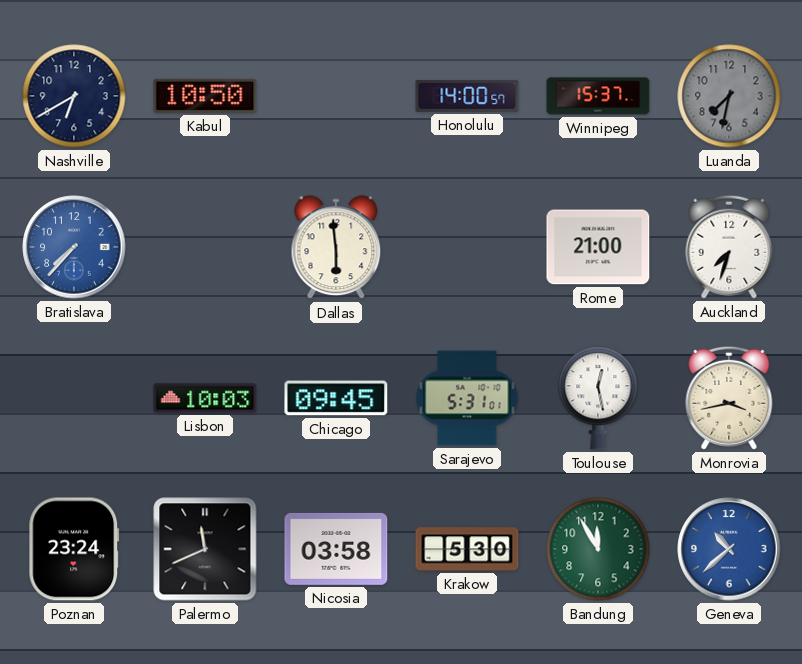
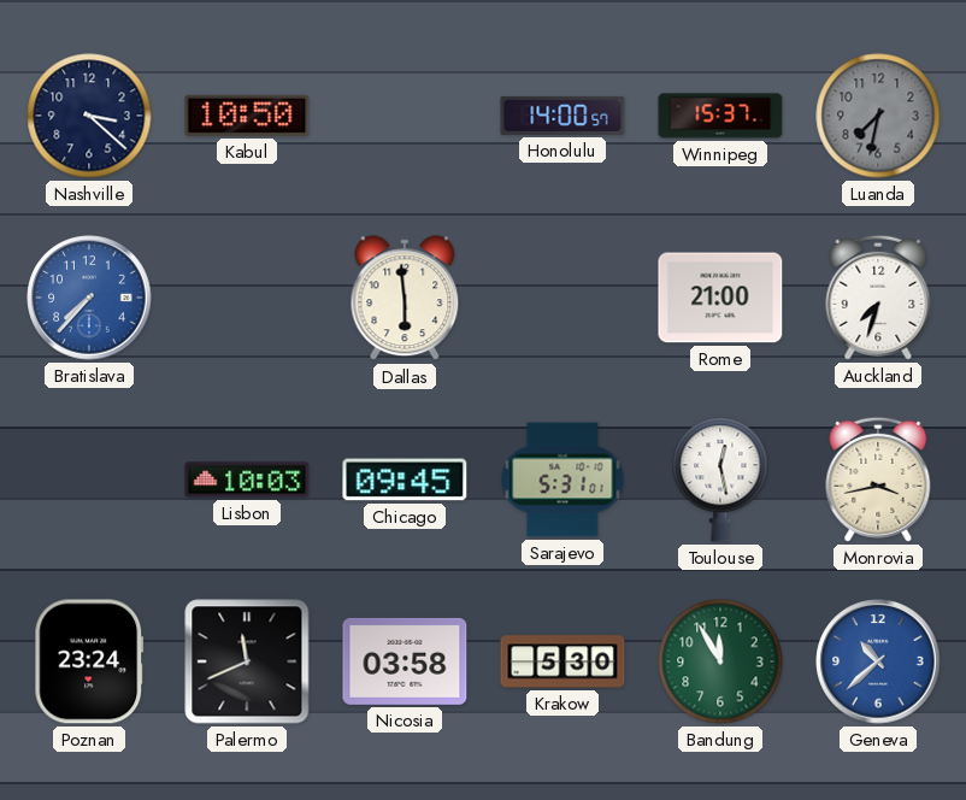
Nashville: 6:40 -> 3:22
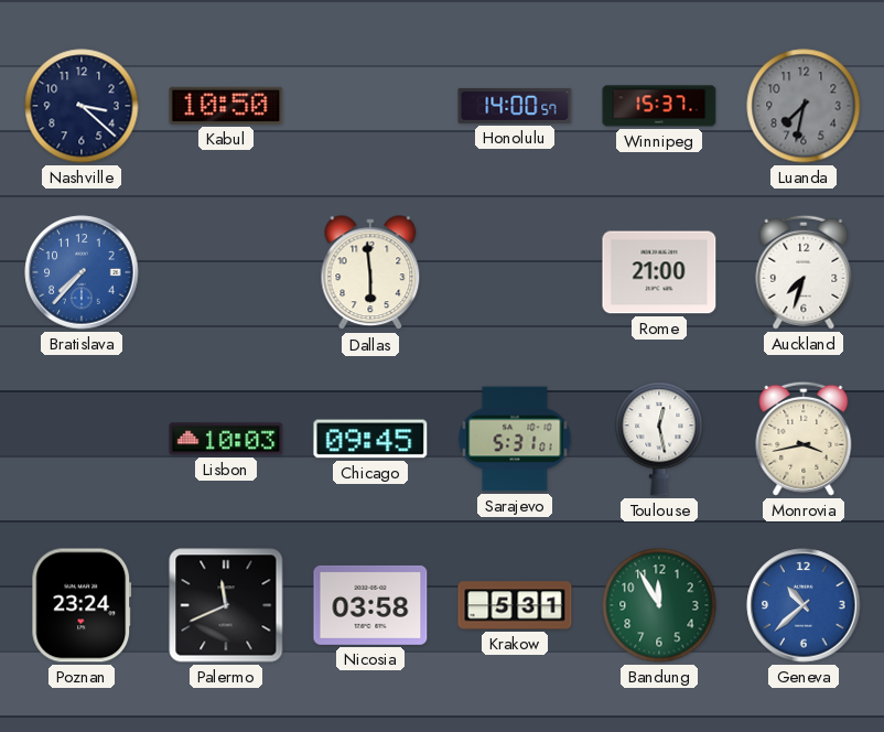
Krakow: 5:30 -> 5:31
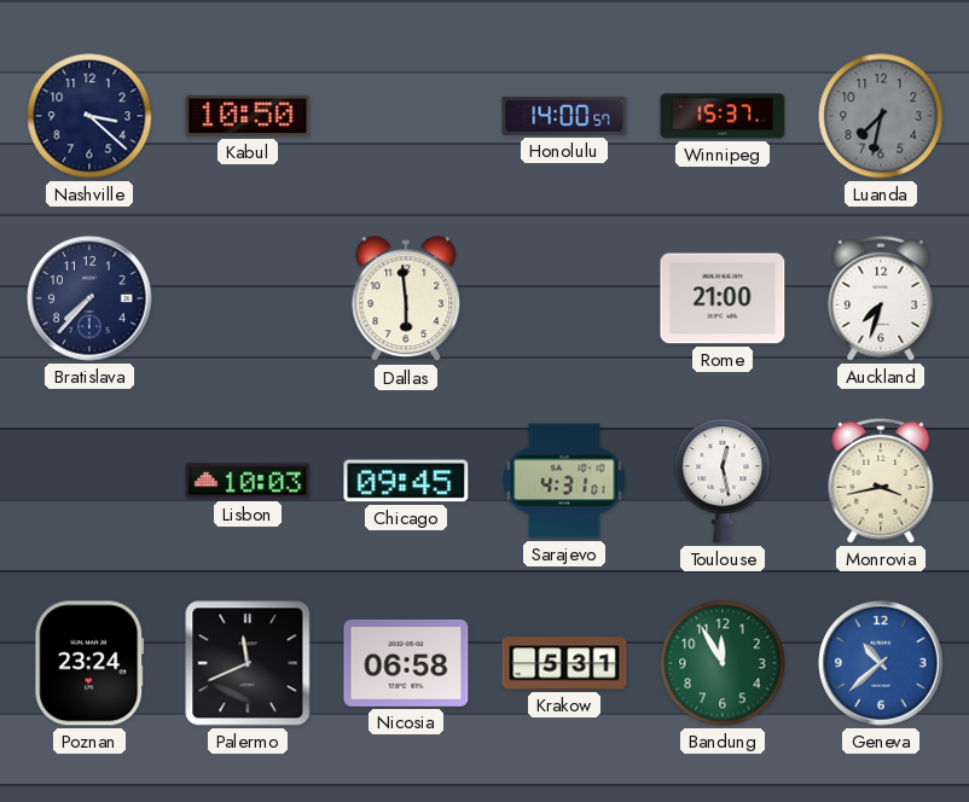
Bratislava dial: blue -> navy
Sarajevo: 5:31 -> 4:31
Nicosia: 03:58 -> 06:58
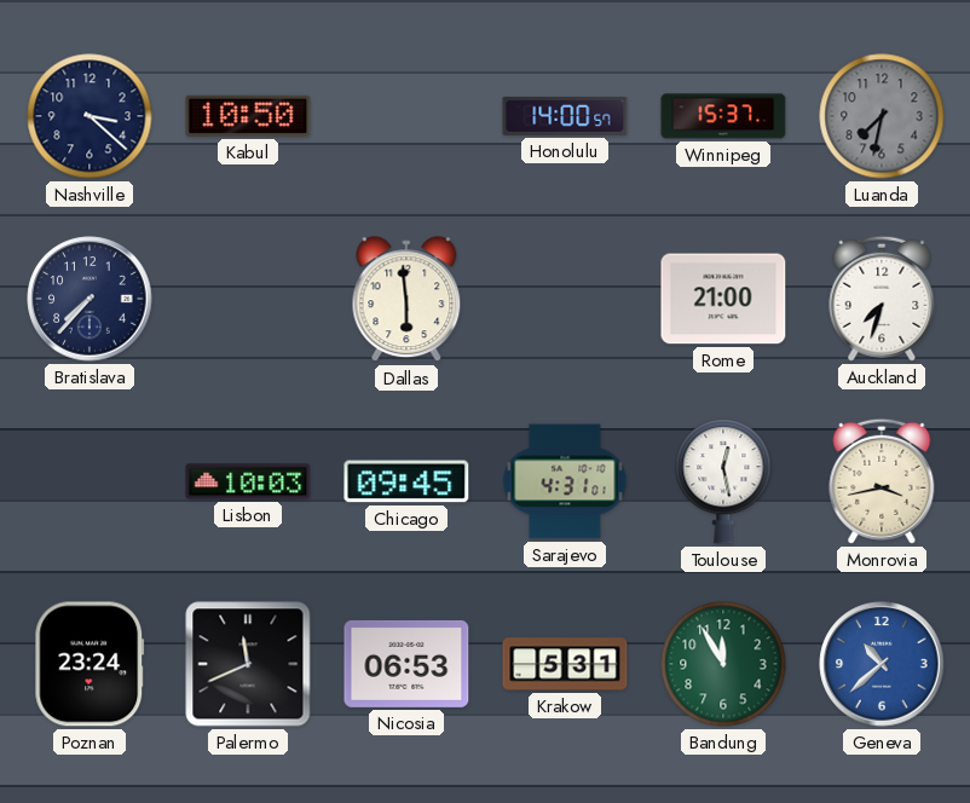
Nicosia: 06:58 -> 06:53
